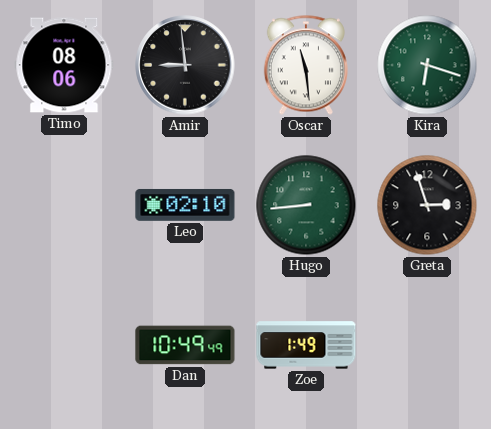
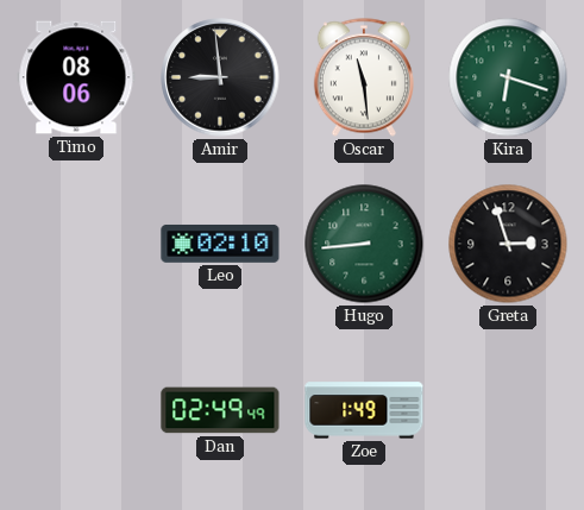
Dan: 10:49 -> 02:49
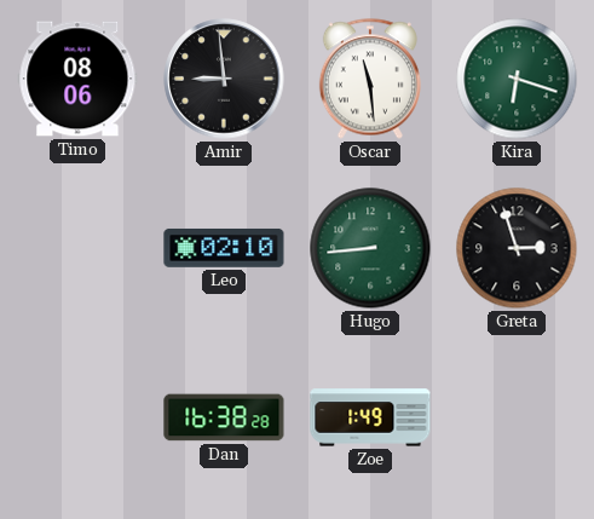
Dan: 02:49 -> 16:38
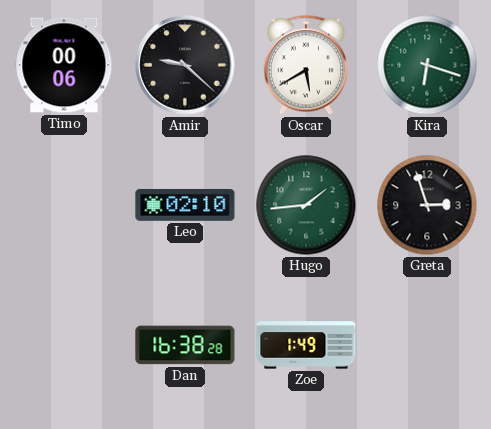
Timo: 08:06 -> 00:06
Amir: 8:59 -> 9:22
Oscar: 11:29 -> 5:40
Hugo: 8:44 -> 1:44
